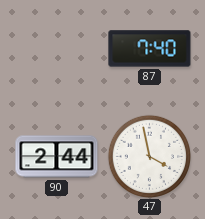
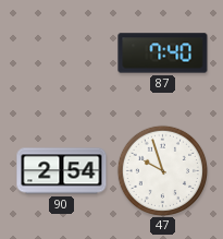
90: 2:44 -> 2:54
47: 3:58 -> 9:57
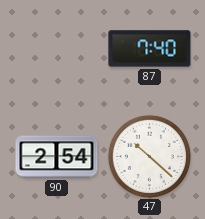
47: 9:57 -> 10:22
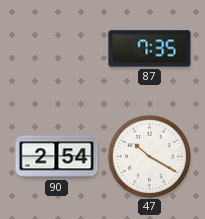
87: 7:40 -> 7:35
47: 10:22 -> 10:20
